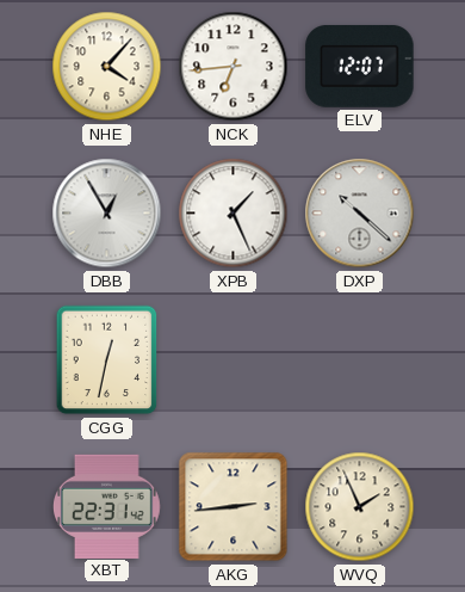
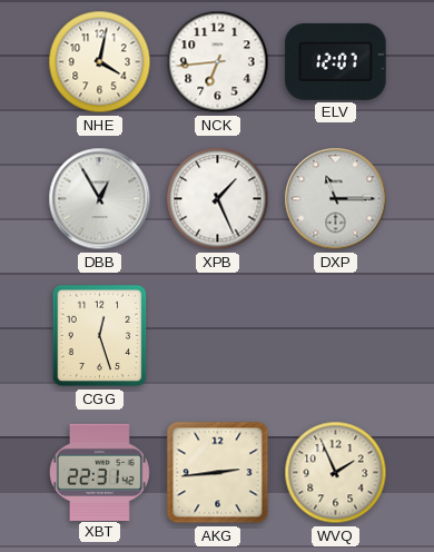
NHE: 4:07 -> 4:02
DXP: 10:22 -> 11:15
CGG: 12:32 -> 12:27
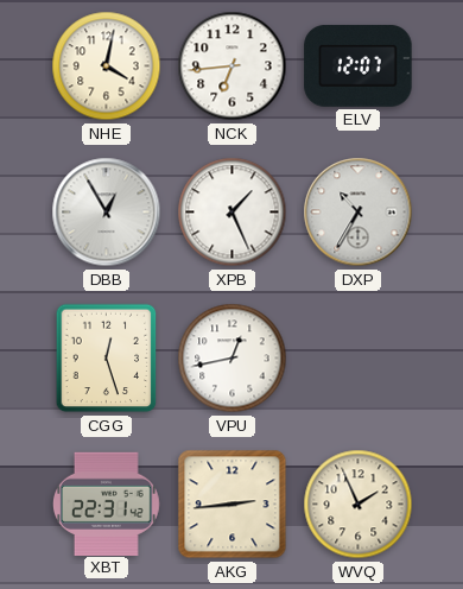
DXP: 11:15 -> 10:35
VPU: none -> 12:43
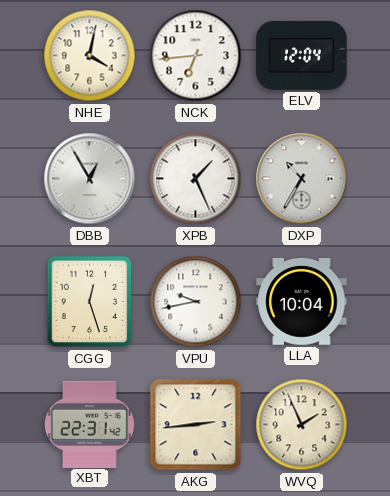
ELV: 12:07 -> 12:04
VPU: 12:43 -> 9:43
LLA: none -> 10:04
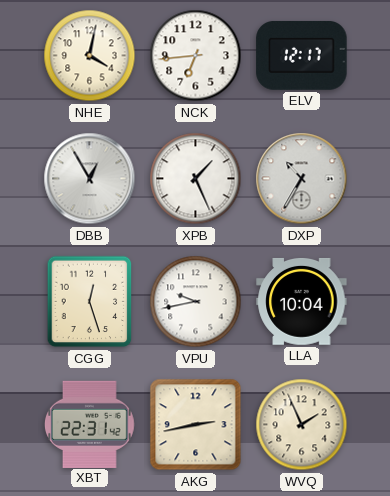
ELV: 12:04 -> 12:17
AKG: 2:44 -> 2:43
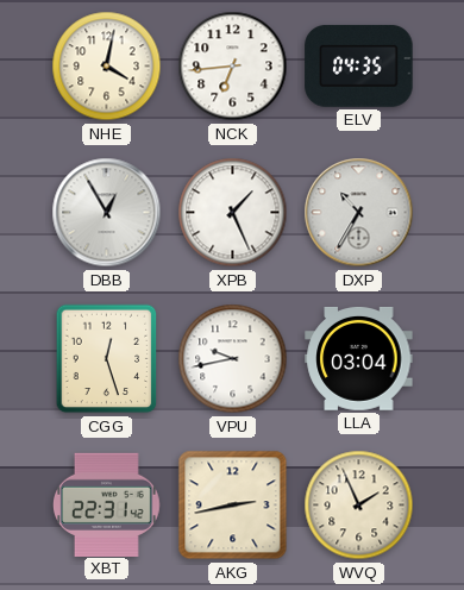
ELV: 12:17 -> 04:35
LLA: 10:04 -> 03:04
